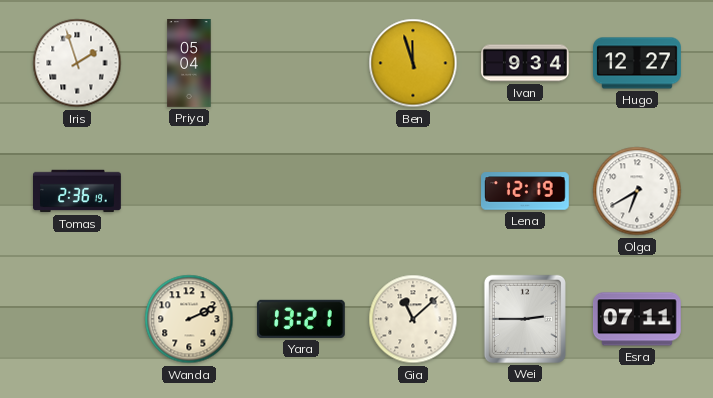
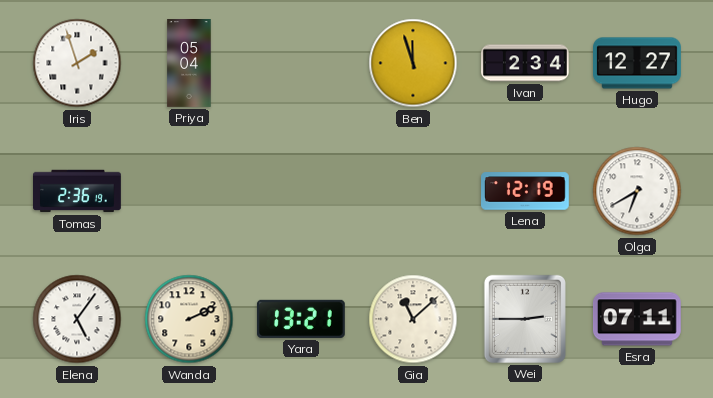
Ivan: 9:34 -> 2:34
Elena: none -> 5:06
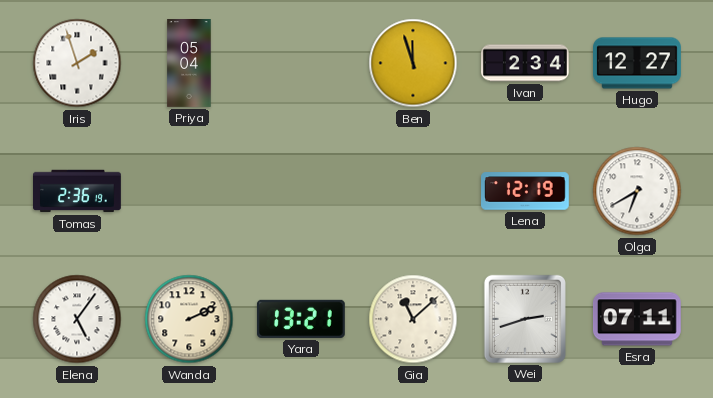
Wei: 2:45 -> 2:42
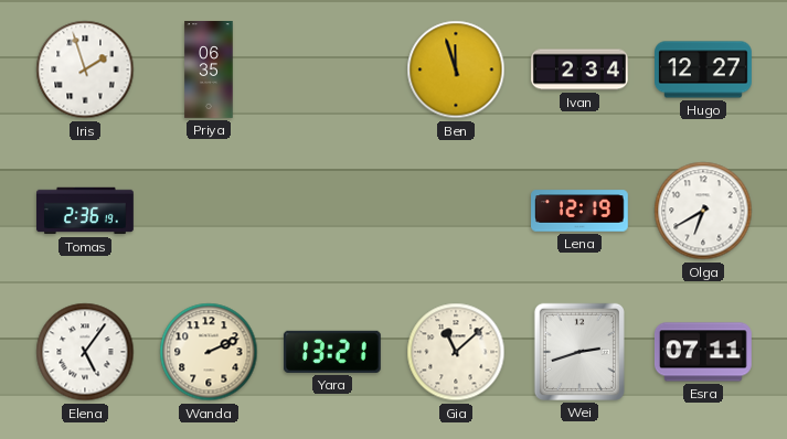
Priya: 05:04 -> 06:35
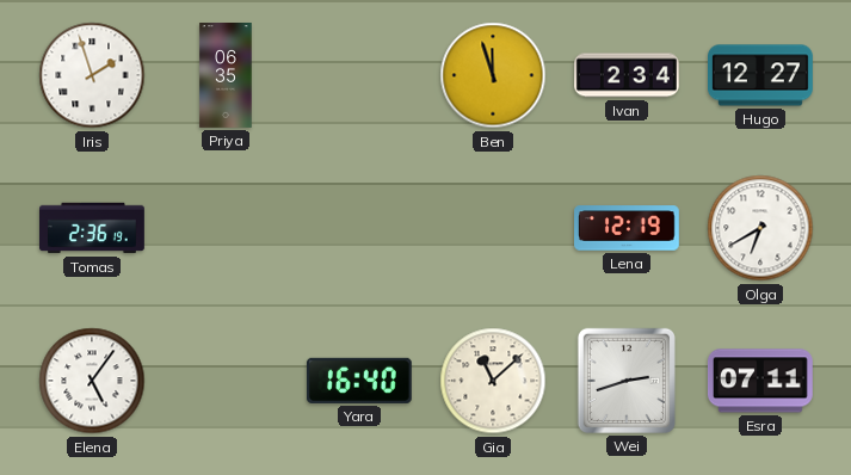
Wanda: 2:11 -> none
Yara: 13:21 -> 16:40
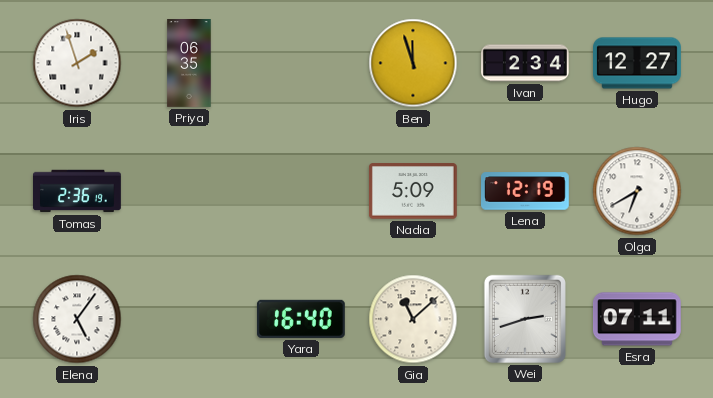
Nadia: none -> 5:09
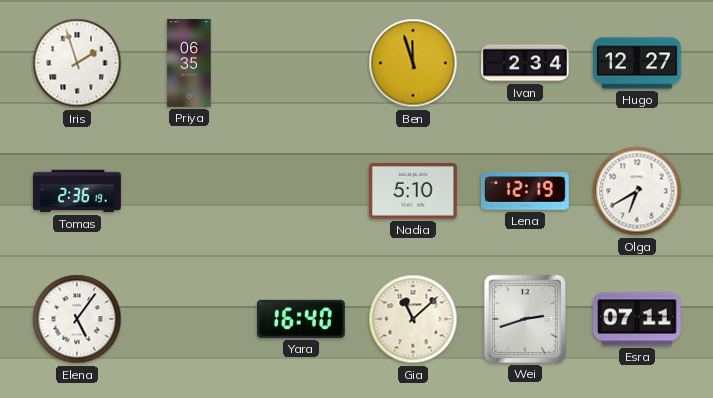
Nadia: 5:09 -> 5:10
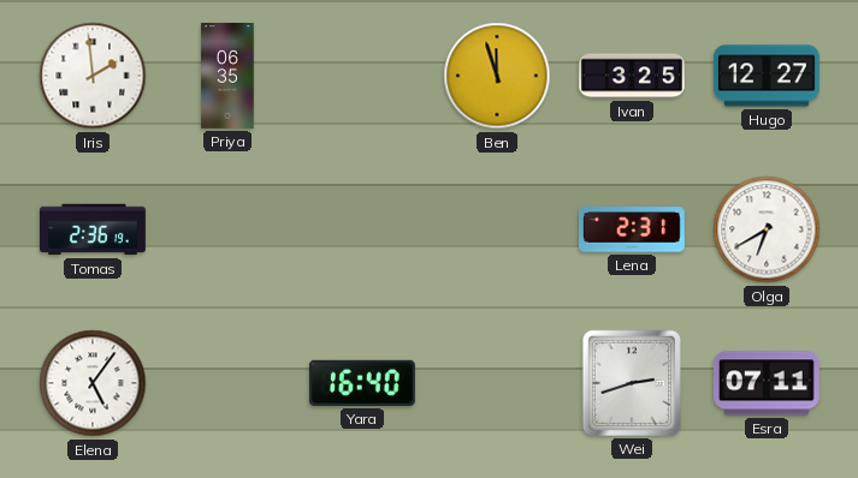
Iris: 1:57 -> 1:59
Ivan: 2:34 -> 3:25
Nadia: 5:10 -> none
Lena: 12:19 -> 2:31
Gia: 11:08 -> none
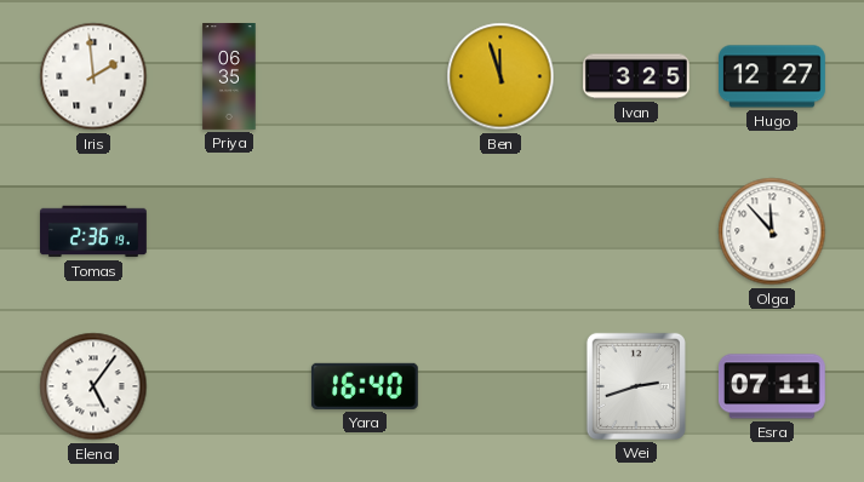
Lena: 2:31 -> none
Olga: 6:40 -> 11:53
